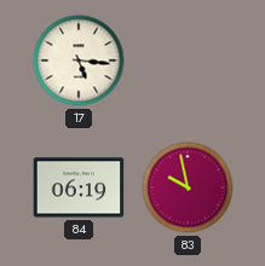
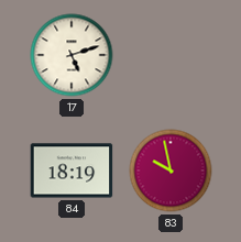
17: 5:16 -> 5:12
84: 06:19 -> 18:19
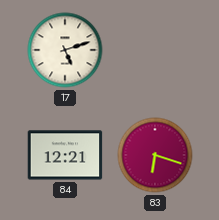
84: 18:19 -> 12:21
83: 9:58 -> 6:18
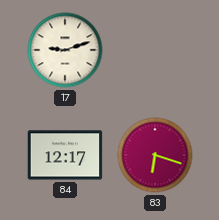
17: 5:12 -> 9:12
84: 12:21 -> 12:17
